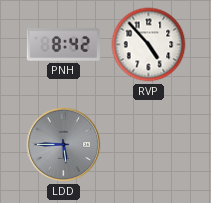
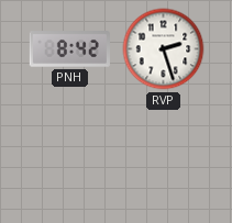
RVP: 4:53 -> 2:27
LDD: 5:45 -> none
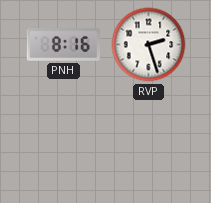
PNH: 8:42 -> 8:16
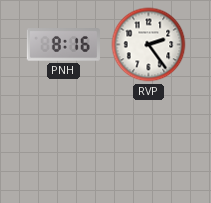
RVP: 2:27 -> 2:24
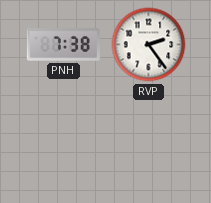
PNH: 8:16 -> 7:38
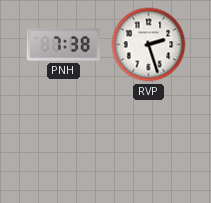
RVP: 2:24 -> 2:27
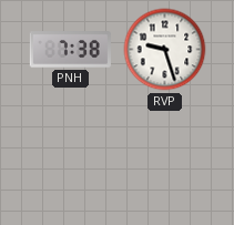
RVP: 2:27 -> 9:27
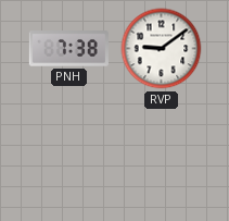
RVP: 9:27 -> 9:09
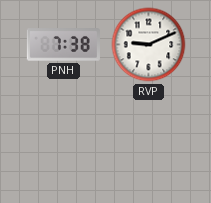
RVP: 9:09 -> 9:11
